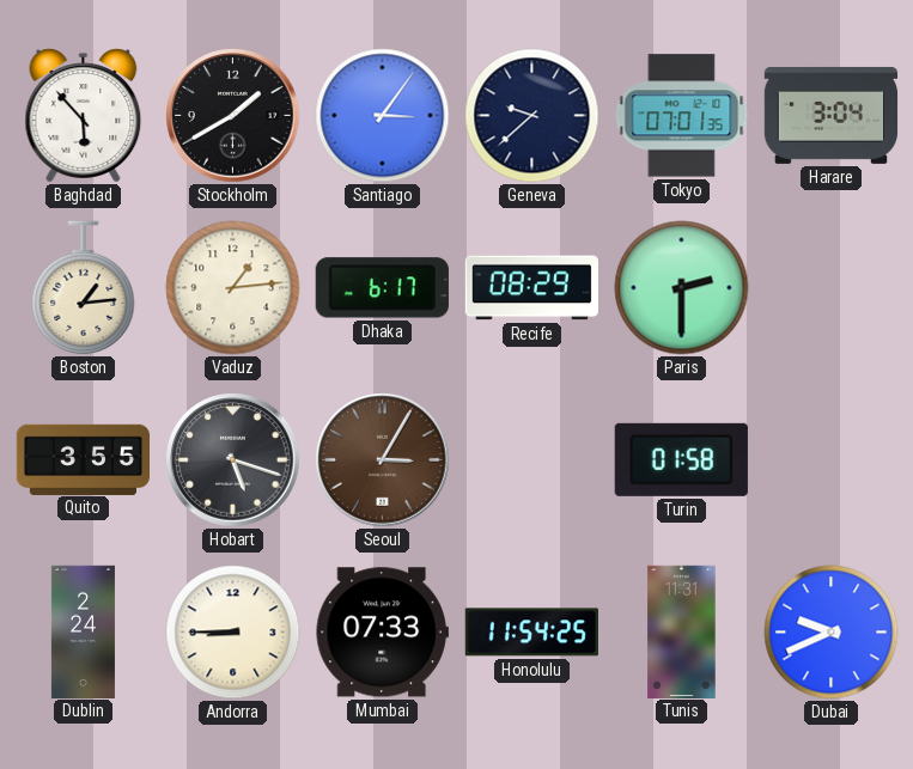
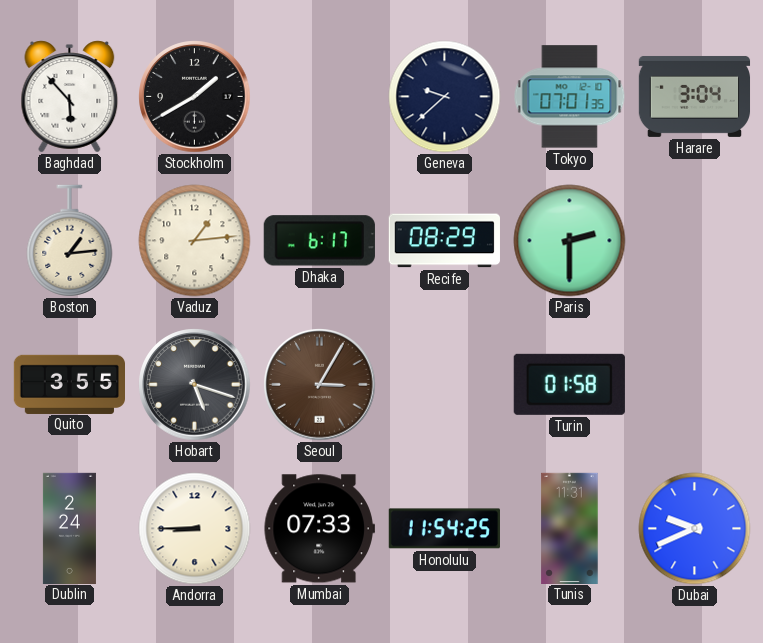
Santiago: 3:06 -> none
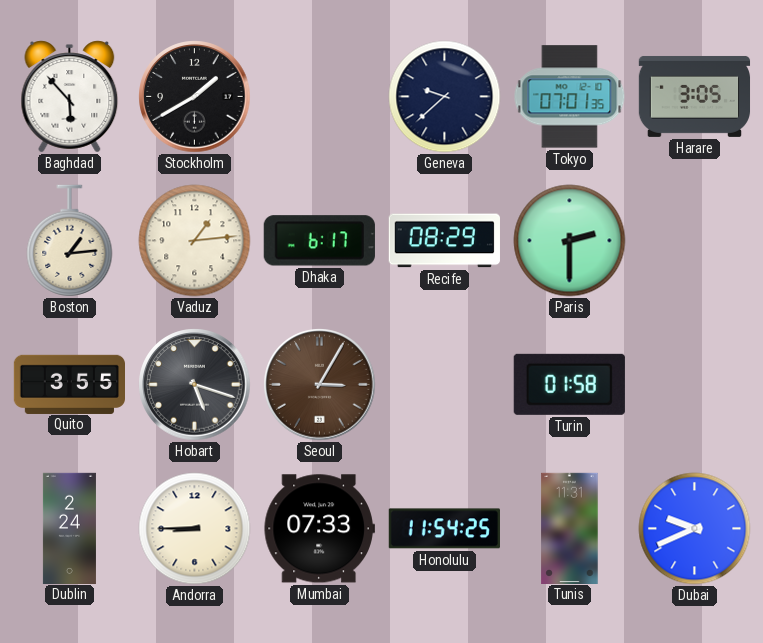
Harare: 3:04 -> 3:05
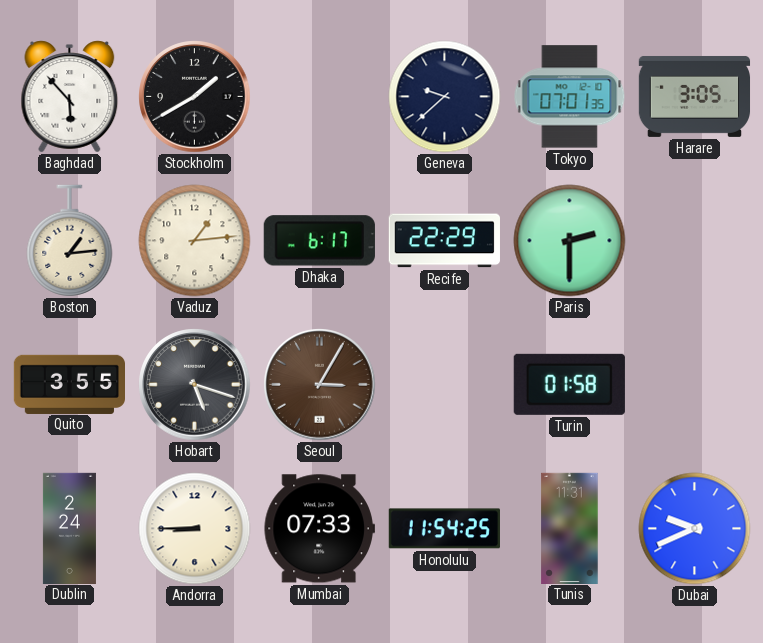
Recife: 08:29 -> 22:29
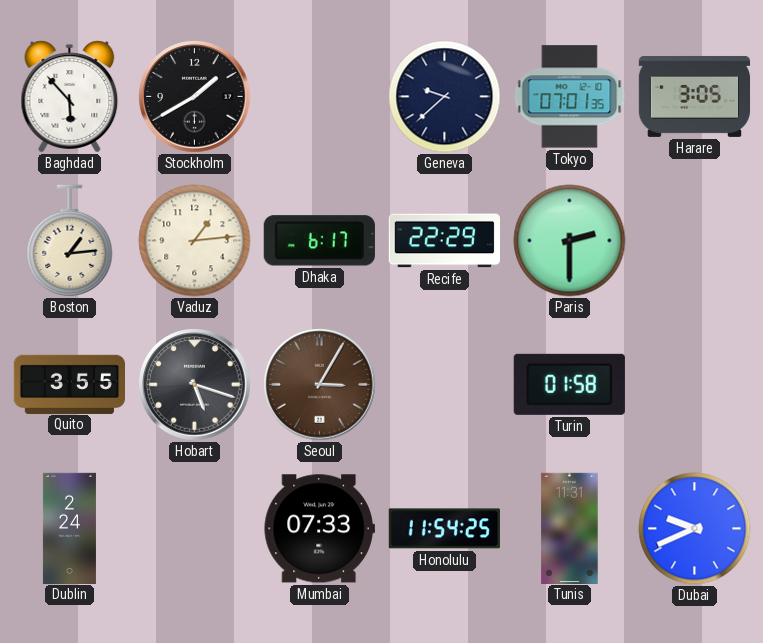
Andorra: 8:45 -> none
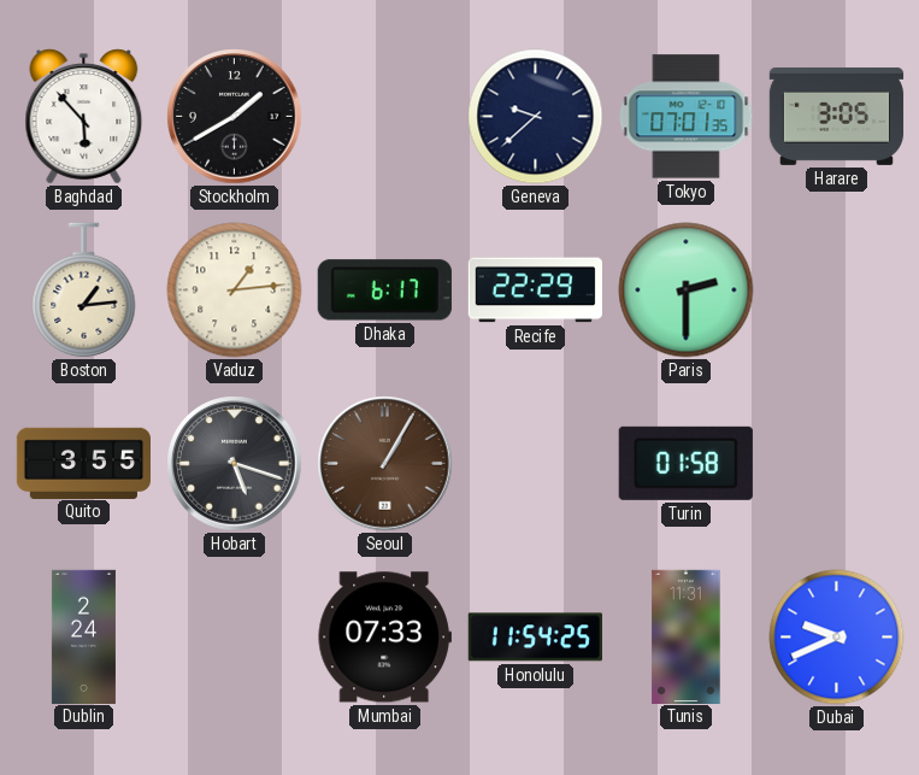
Seoul: 3:05 -> 1:05
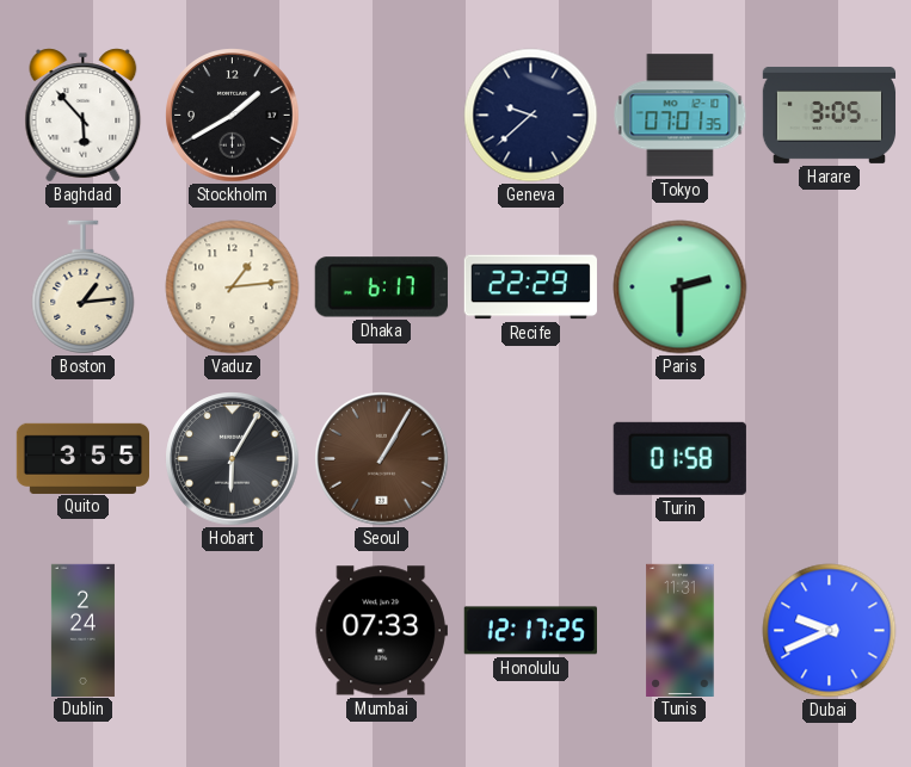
Hobart: 5:18 -> 6:05
Honolulu: 11:54 -> 12:17
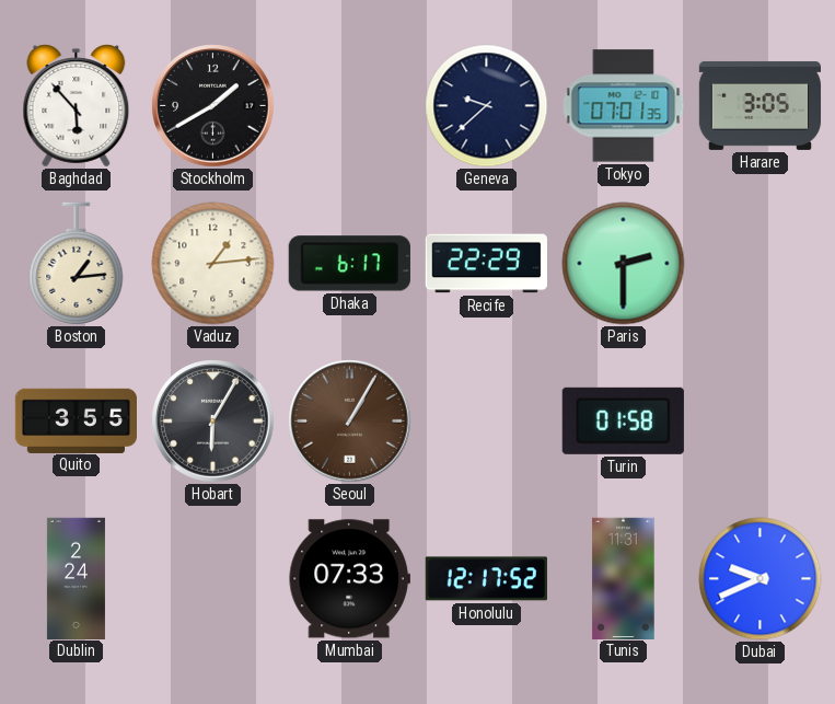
Honolulu: 12:17:25 -> 12:17:52
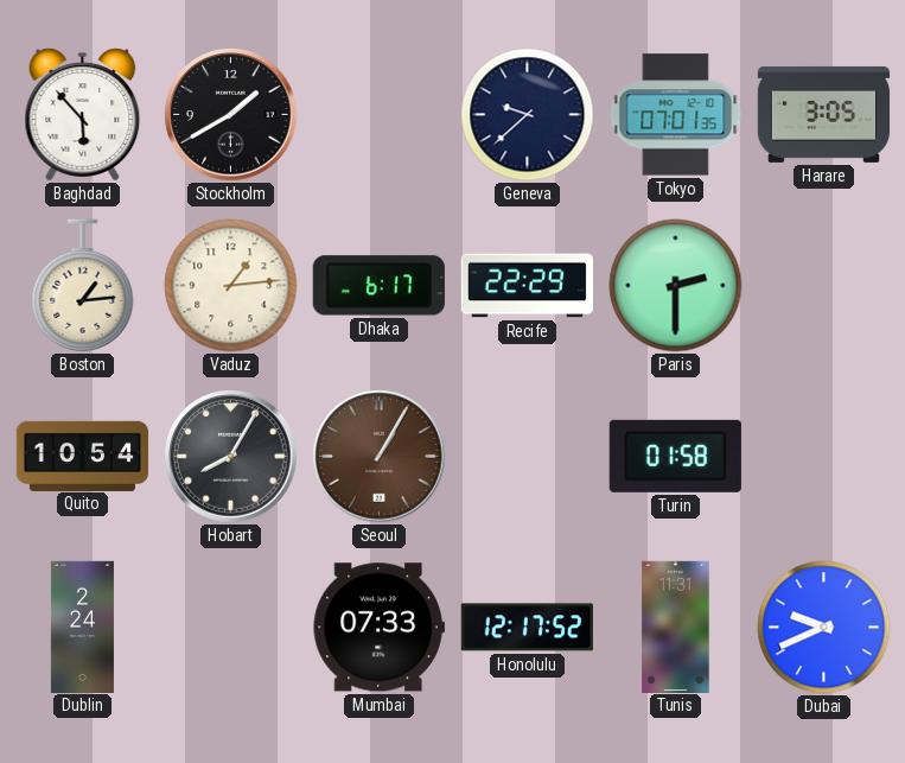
Quito: 3:55 -> 10:54
Hobart: 6:05 -> 8:05
